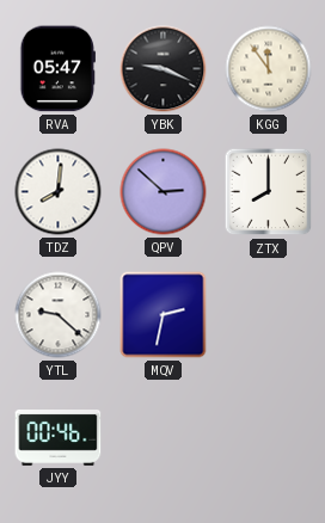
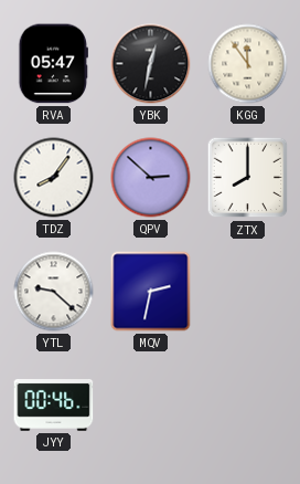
YBK: 9:19 -> 12:32
TDZ: 8:01 -> 8:06
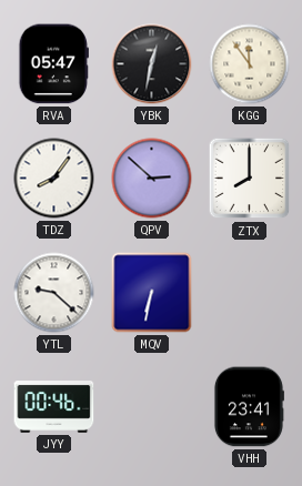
MQV: 2:32 -> 6:32
VHH: none -> 23:41
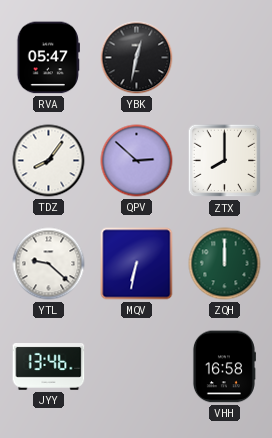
KGG: 11:54 -> none
ZQH: none -> 12:00
JYY: 00:46 -> 13:46
VHH: 23:41 -> 16:58
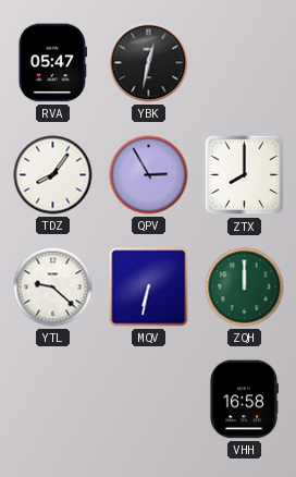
QPV: 2:52 -> 2:55
JYY: 13:46 -> none
